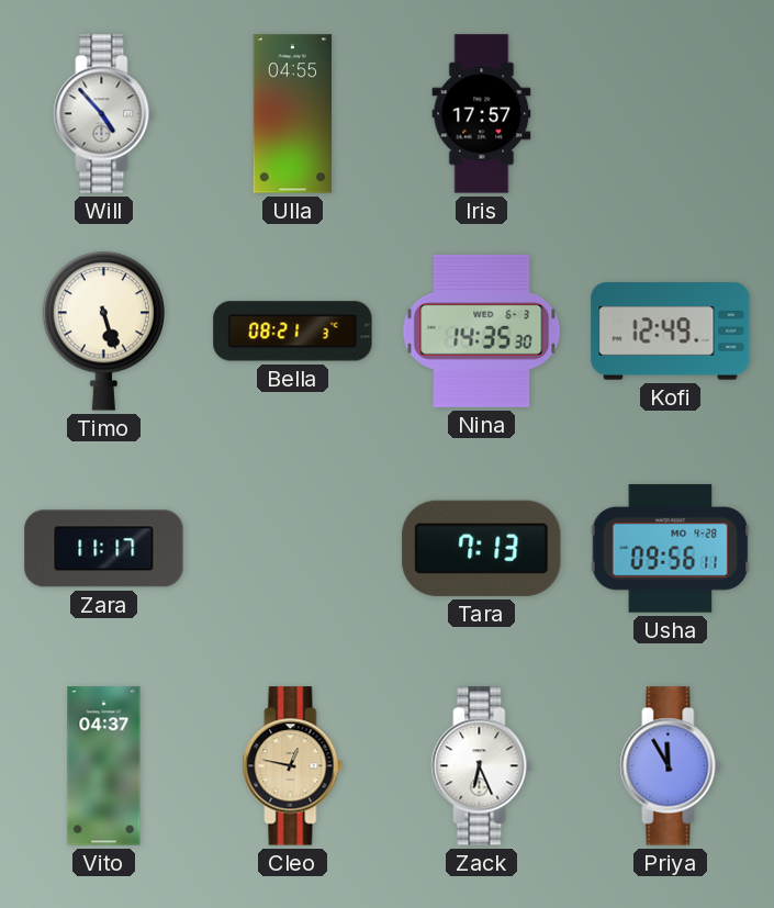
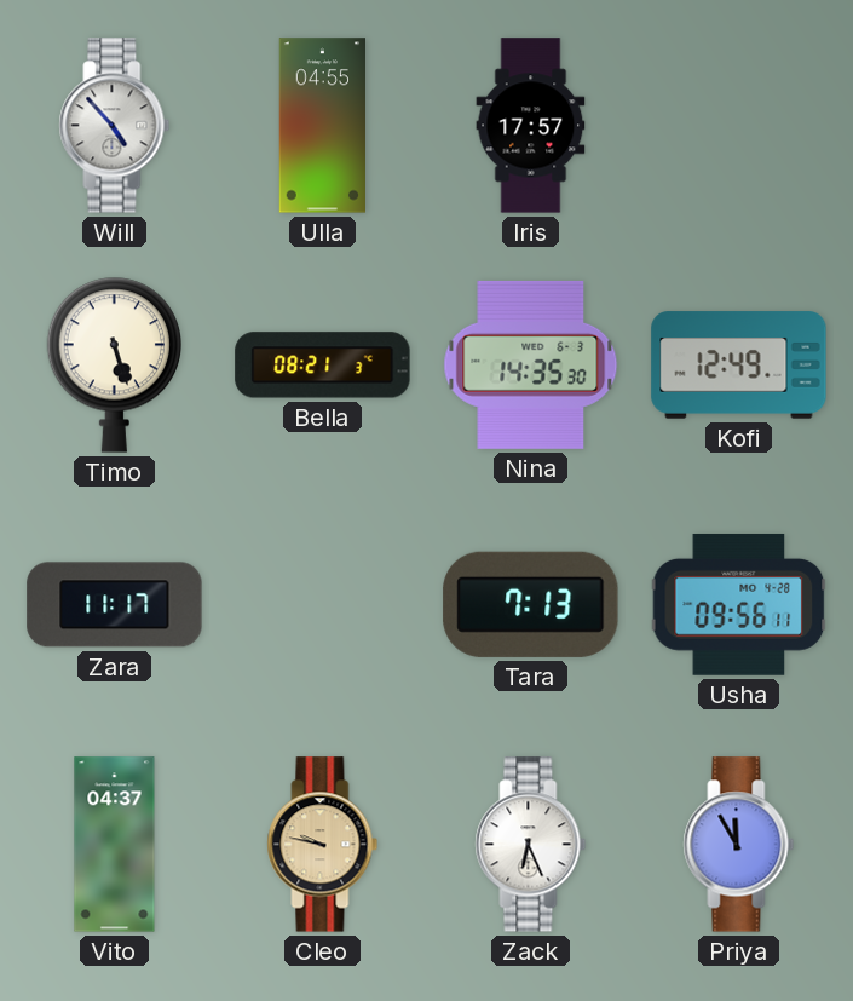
Cleo: 12:47 -> 9:47
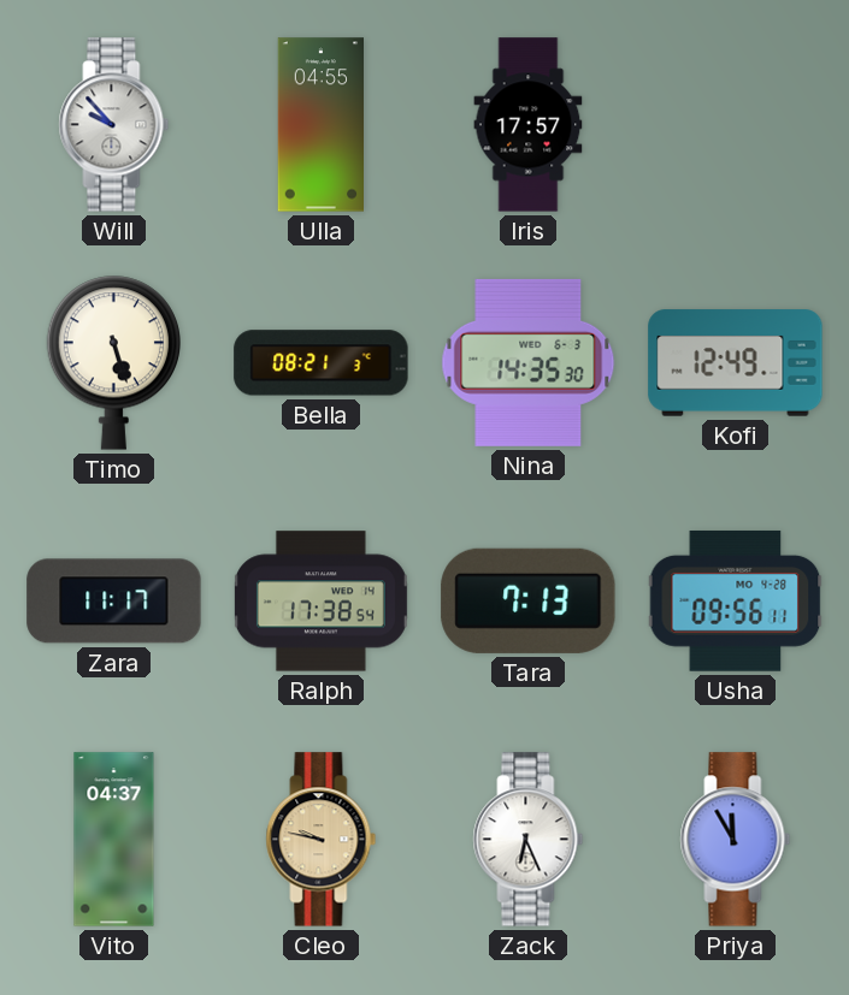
Will: 4:53 -> 9:53
Ralph: none -> 17:38
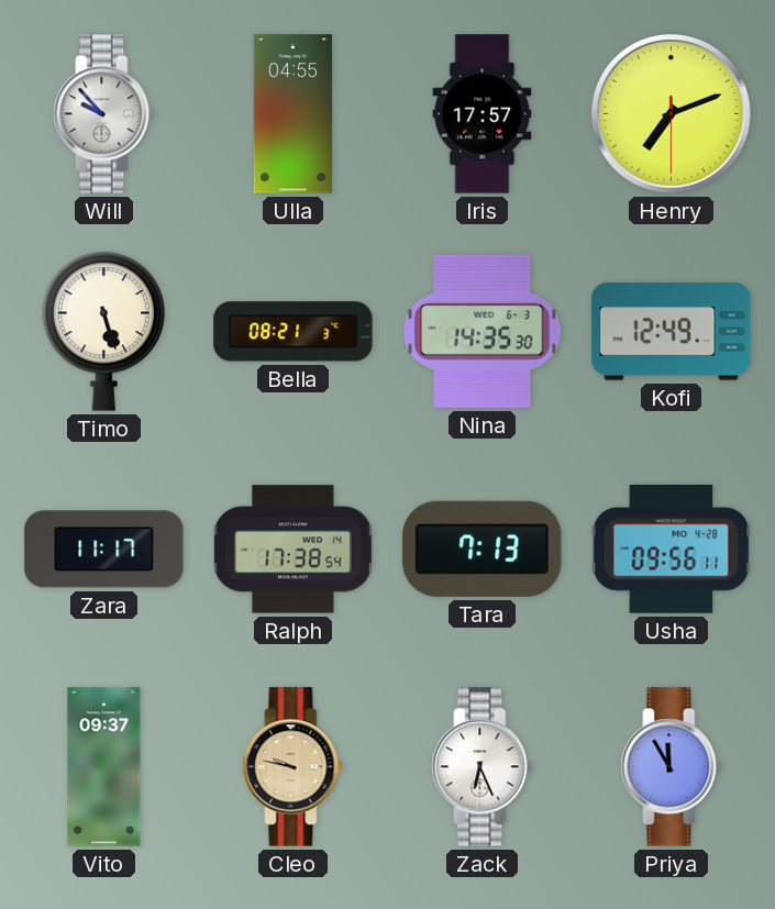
Henry: none -> 7:11
Vito: 04:37 -> 09:37
